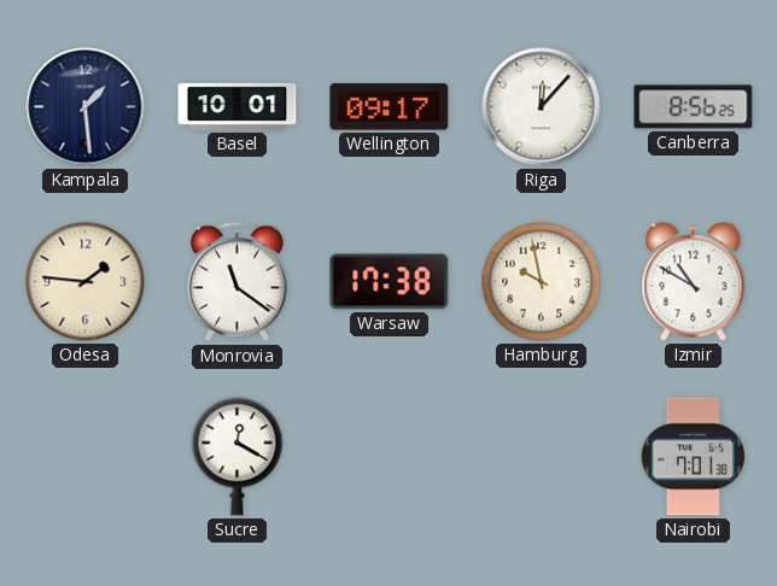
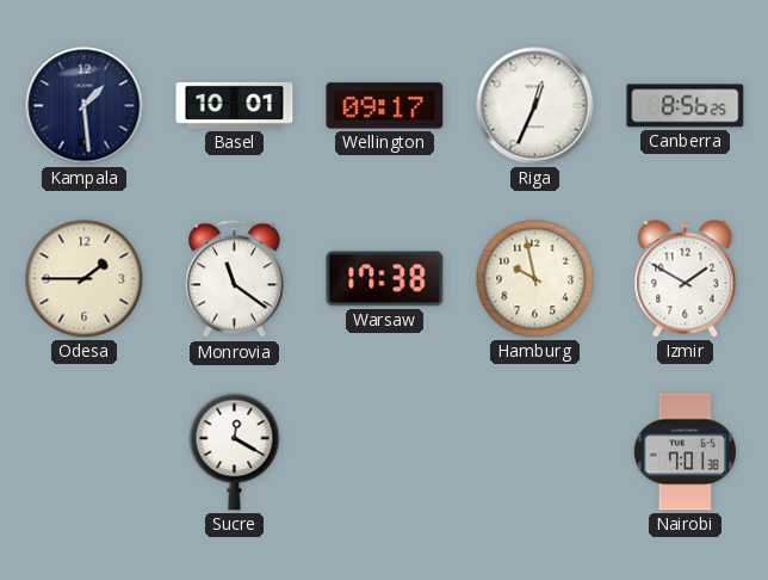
Riga: 12:07 -> 12:34
Odesa: 1:46 -> 1:45
Izmir: 10:50 -> 1:50
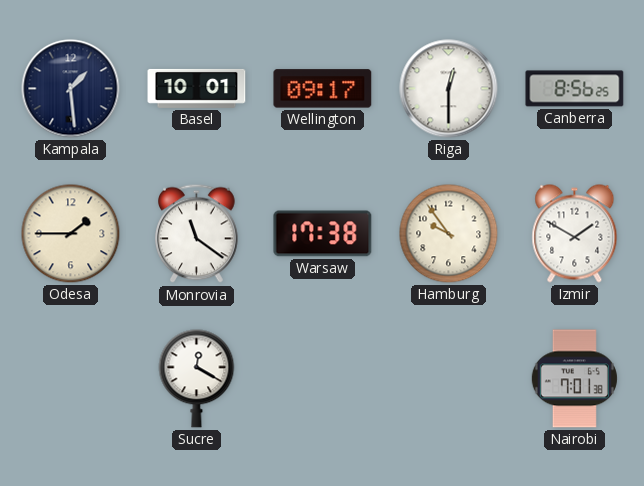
Riga: 12:34 -> 12:30
Hamburg: 9:58 -> 9:54
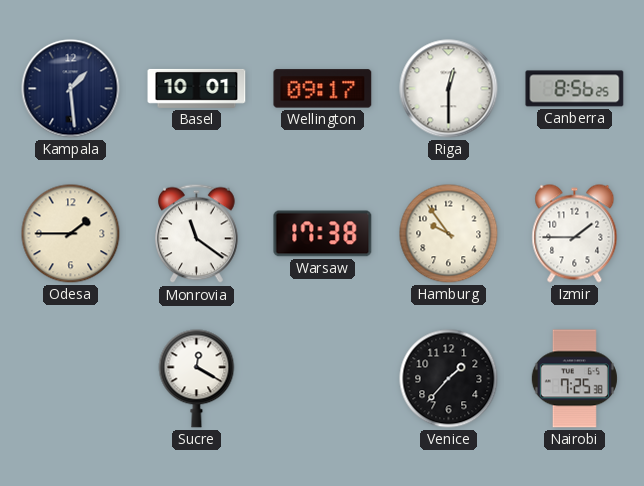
Izmir: 1:50 -> 1:45
Venice: none -> 1:37
Nairobi: 7:01 -> 7:25
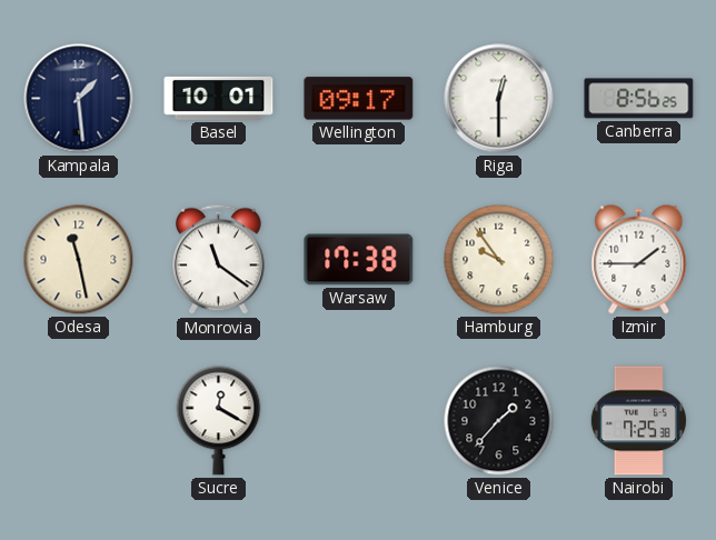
Odesa: 1:45 -> 11:28
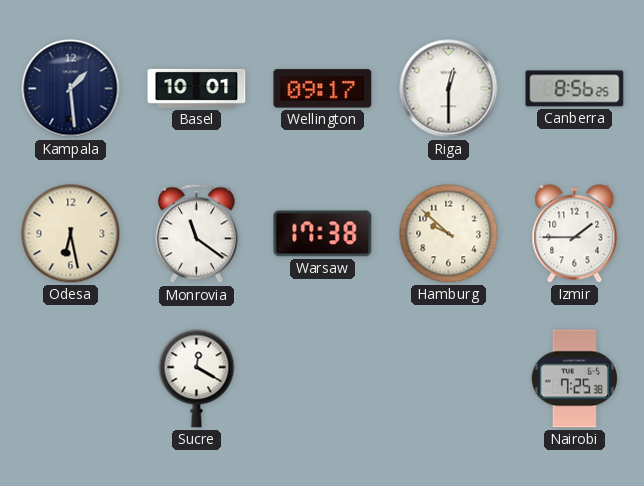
Odesa: 11:28 -> 6:28
Hamburg: 9:54 -> 9:52
Venice: 1:37 -> none
